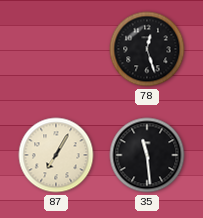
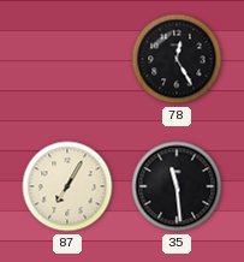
78: 12:27 -> 12:25
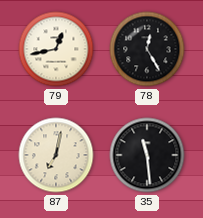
79: none -> 12:43
87: 7:05 -> 7:02
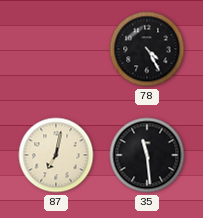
79: 12:43 -> none
78: 12:25 -> 4:25
